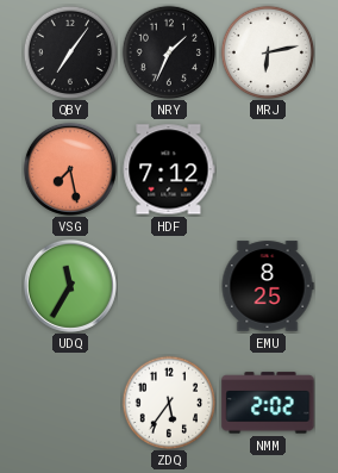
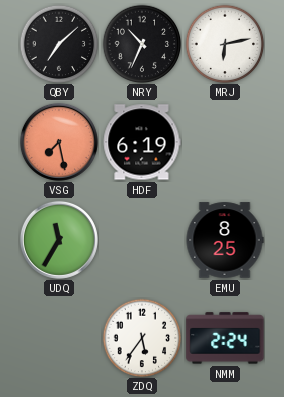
QBY: 7:06 -> 7:08
NRY: 1:34 -> 10:34
HDF: 7:12 -> 6:19
NMM: 2:02 -> 2:24
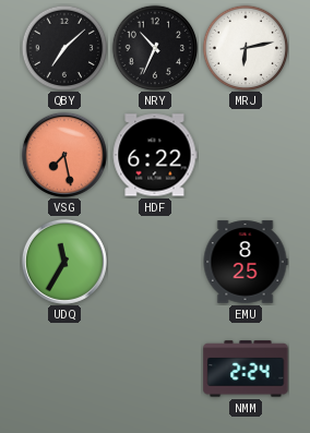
HDF: 6:19 -> 6:22
ZDQ: 5:36 -> none
